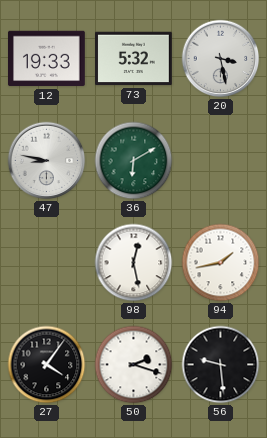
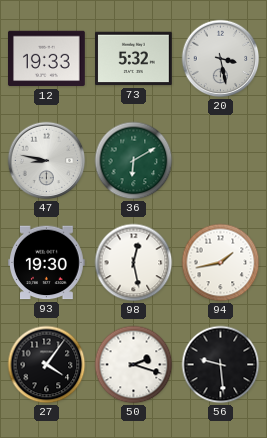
93: none -> 19:30
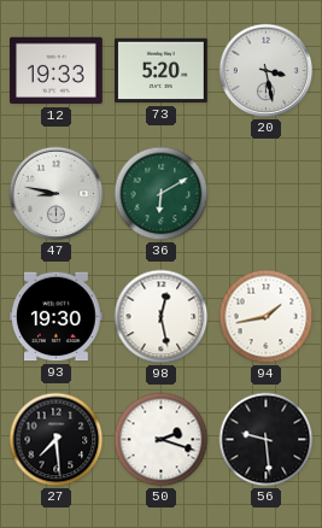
73: 5:32 -> 5:20
27: 4:06 -> 7:29
